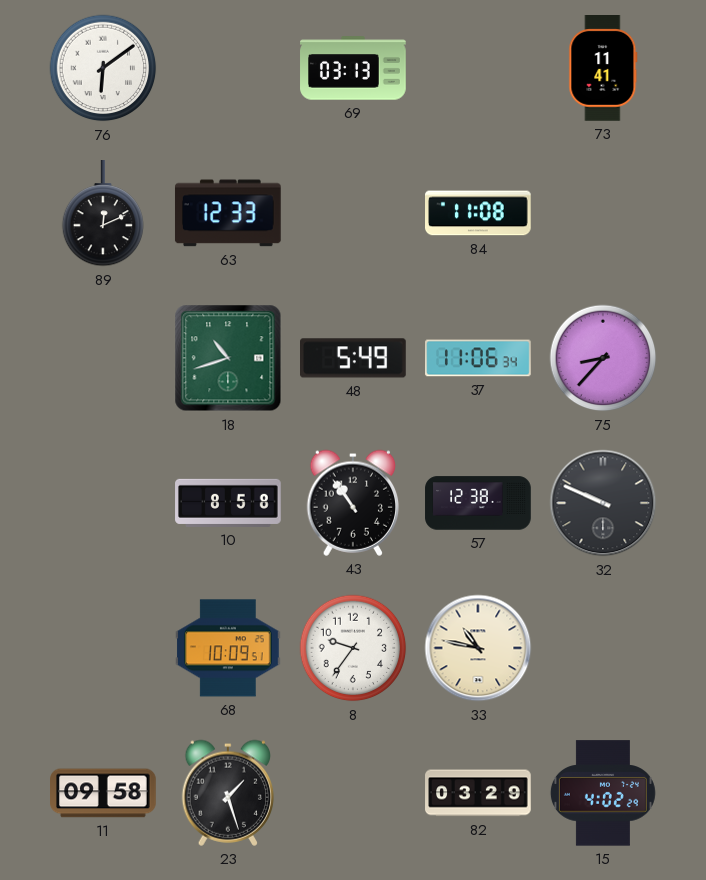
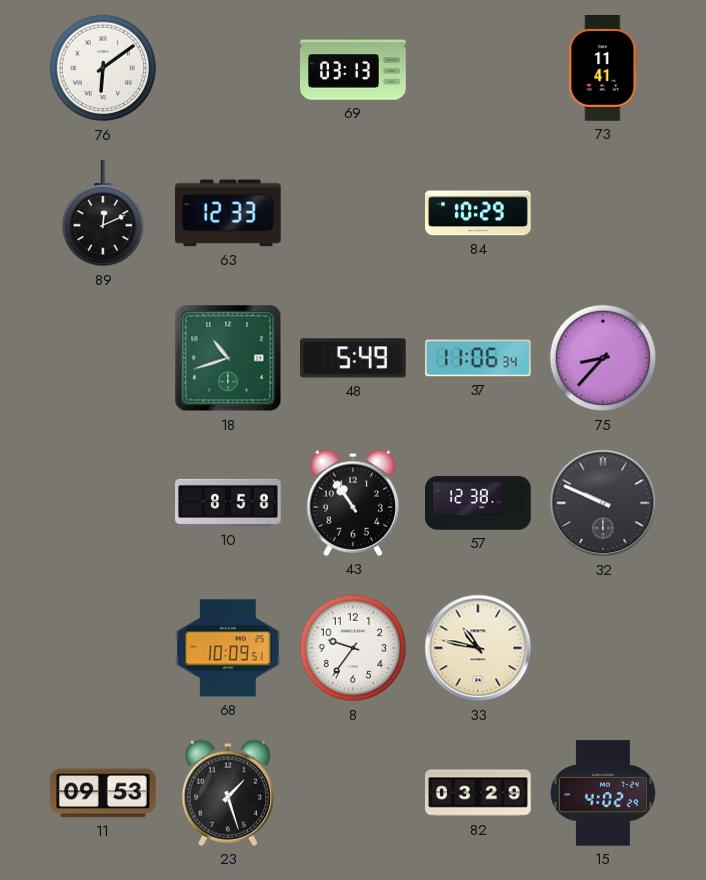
84: 11:08 -> 10:29
11: 09:58 -> 09:53
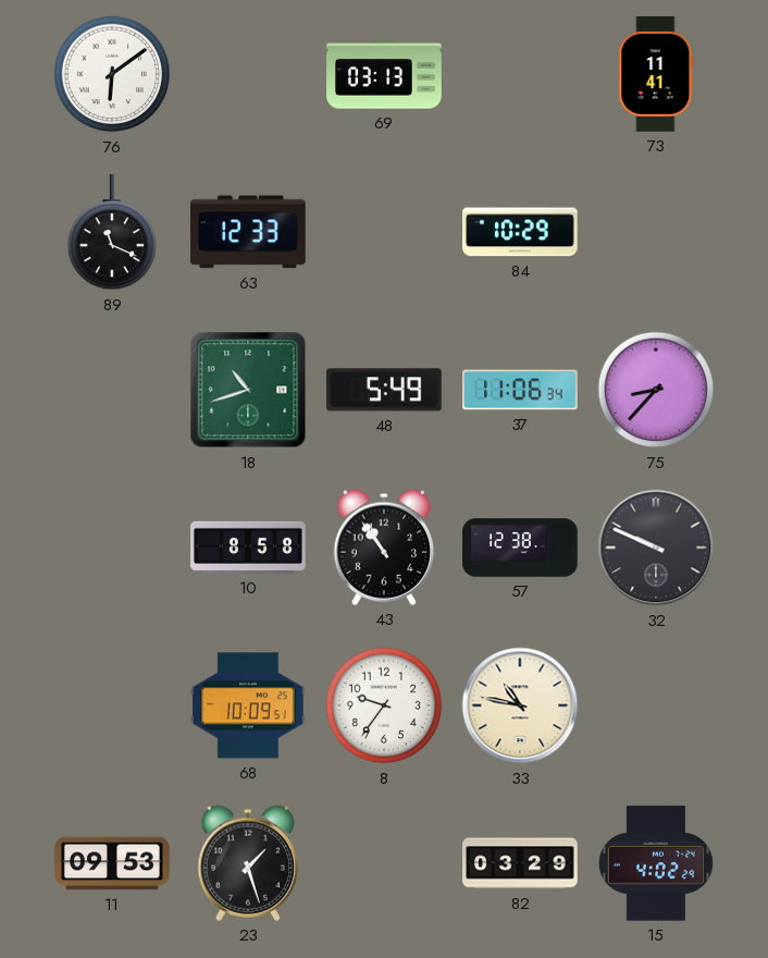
89: 12:11 -> 11:19
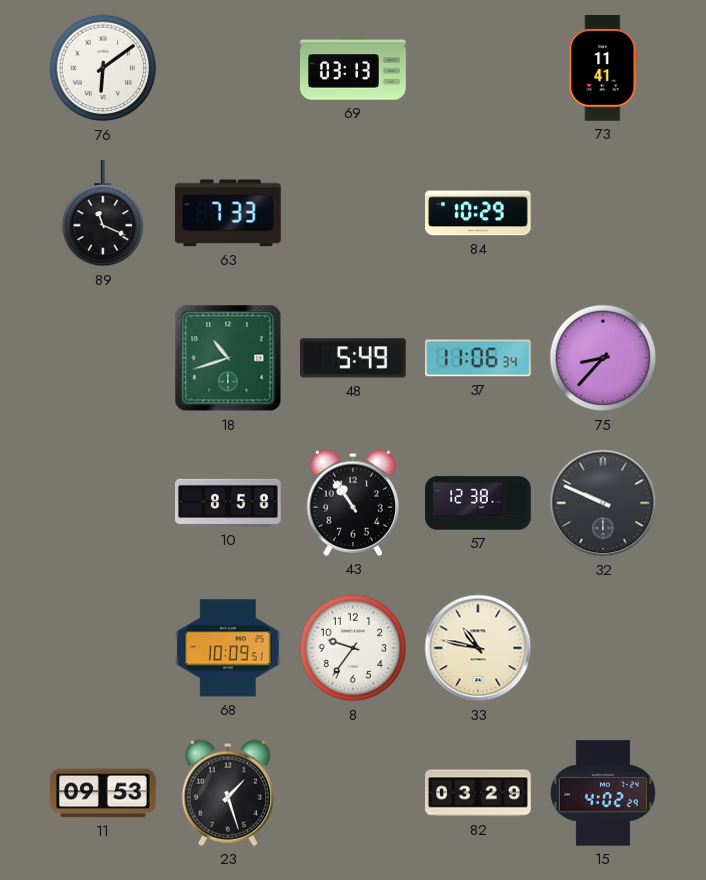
63: 12:33 -> 7:33
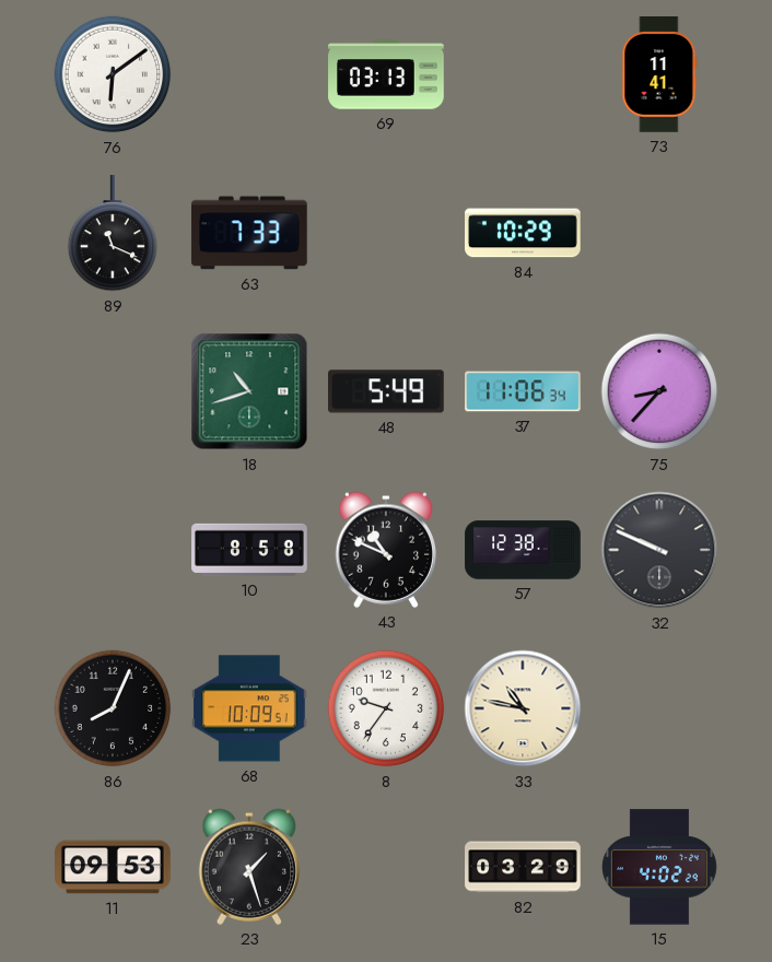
43: 10:54 -> 10:49
86: none -> 8:04
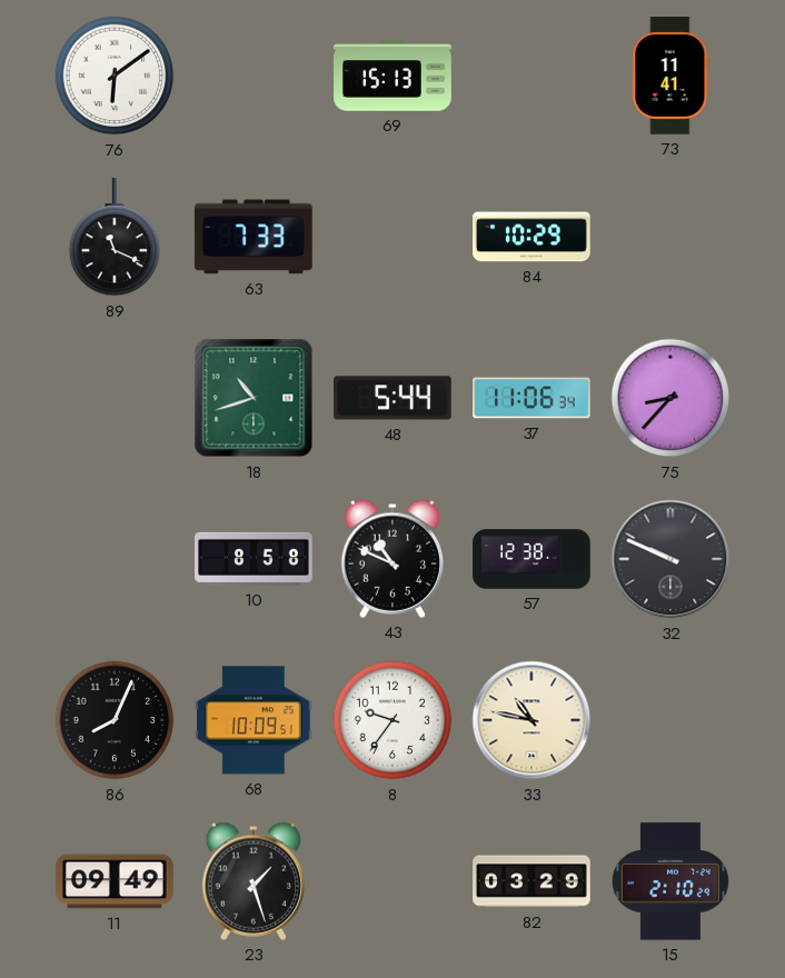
69: 03:13 -> 15:13
48: 5:49 -> 5:44
11: 09:53 -> 09:49
15: 4:02 -> 2:10
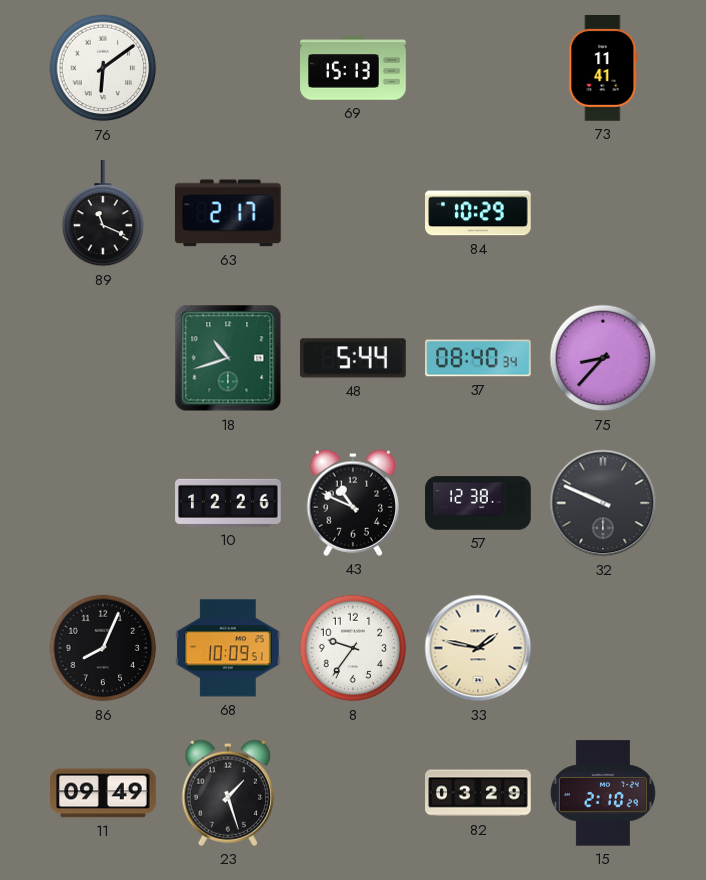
63: 7:33 -> 2:17
37: 11:06 -> 08:40
10: 8:58 -> 12:26
33: 10:47 -> 1:47
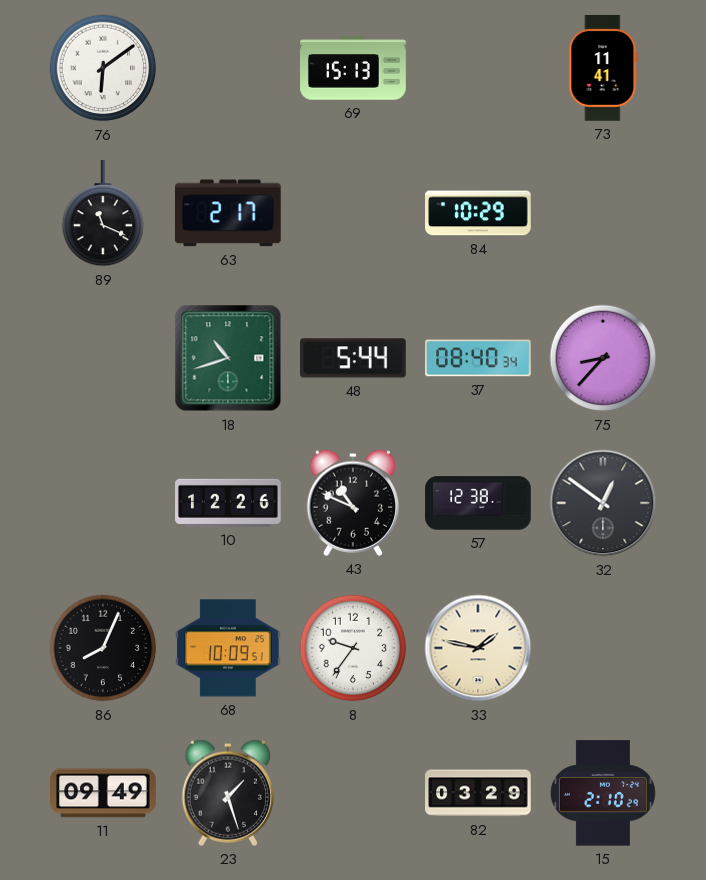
32: 9:49 -> 12:51
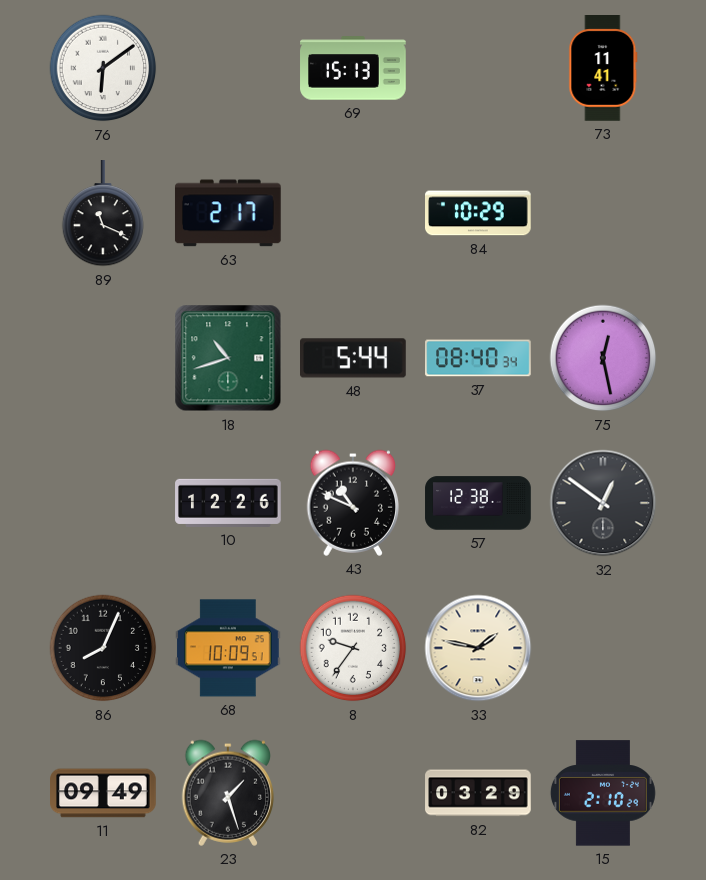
75: 8:37 -> 12:28
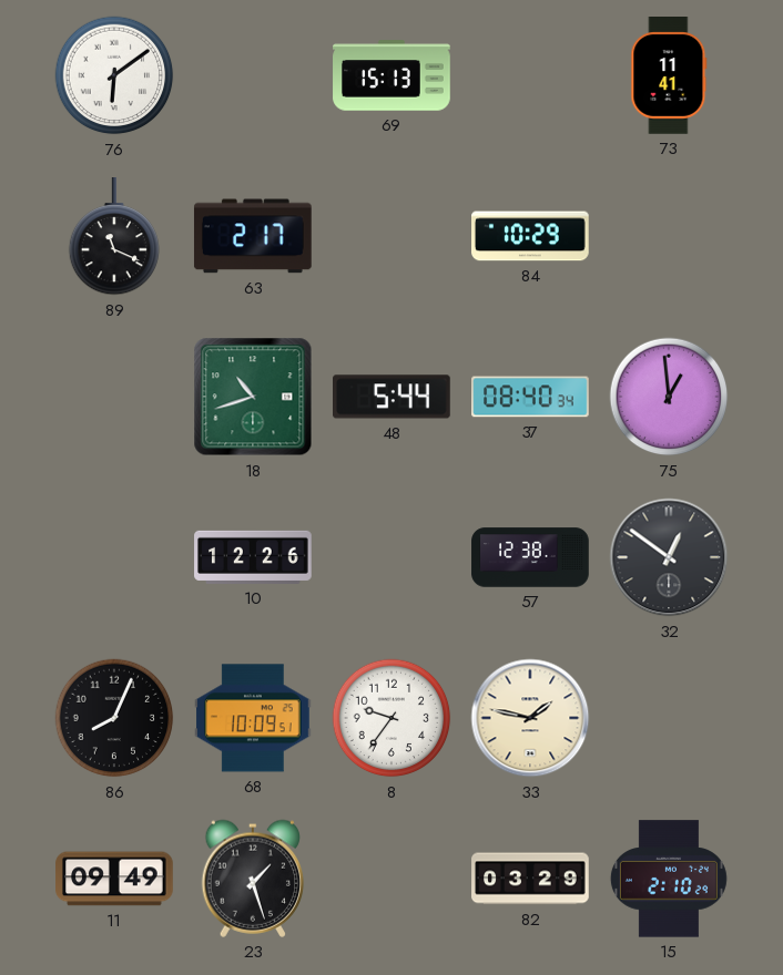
75: 12:28 -> 12:59
43: 10:49 -> none
